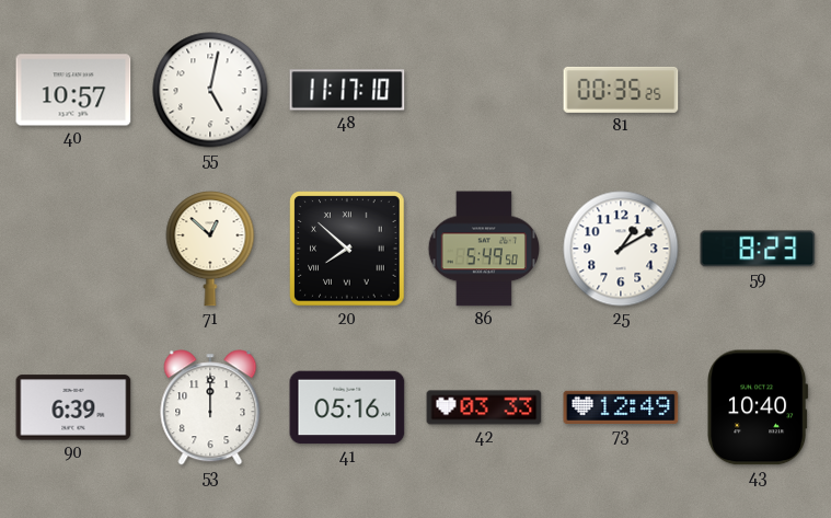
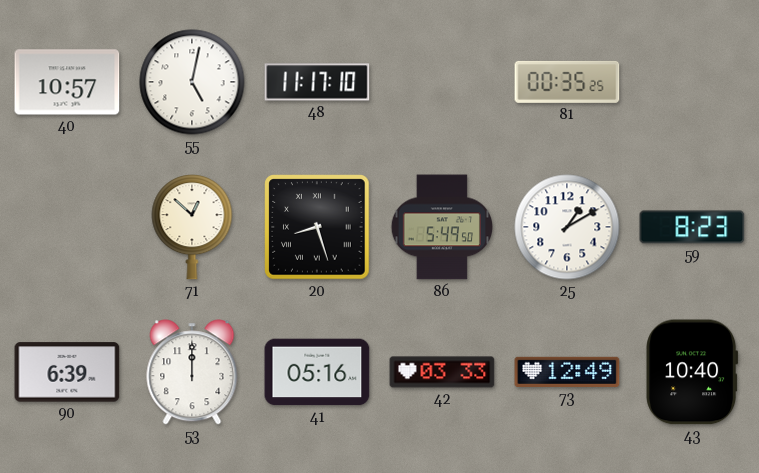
20: 7:52 -> 8:27
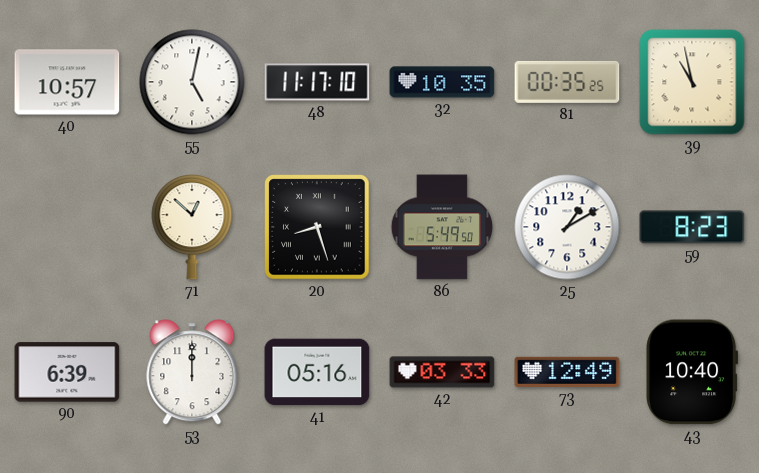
32: none -> 10:35
39: none -> 10:58
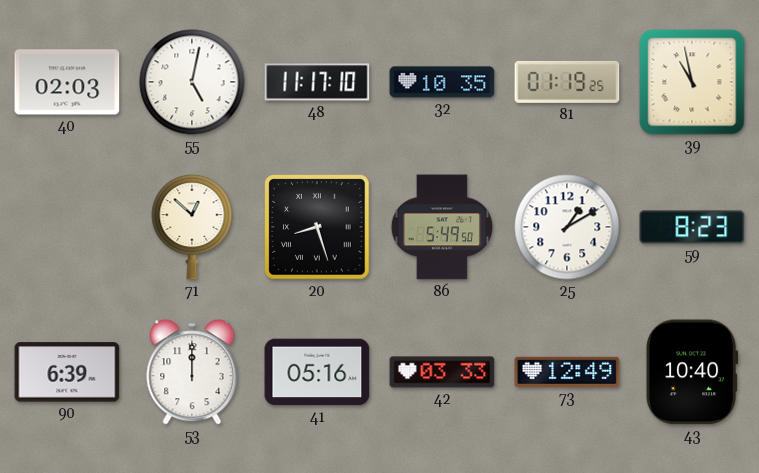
40: 10:57 -> 02:03
81: 00:35 -> 01:19
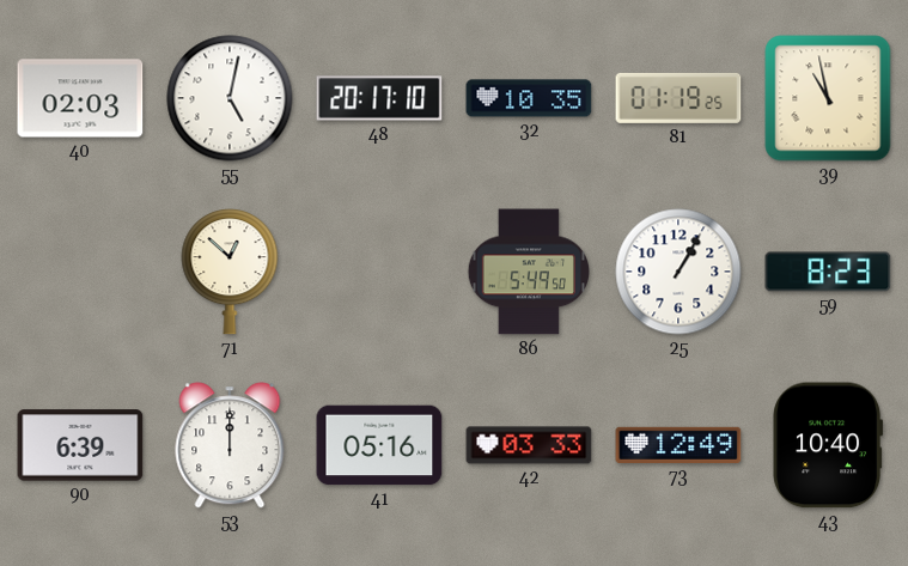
48: 11:17 -> 20:17
20: 8:27 -> none
25: 1:10 -> 1:05
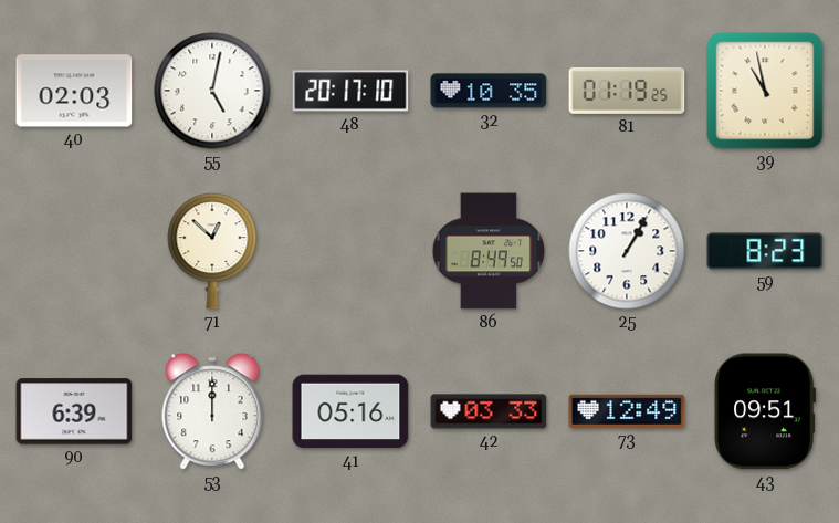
86: 5:49 -> 8:49
43: 10:40 -> 09:51
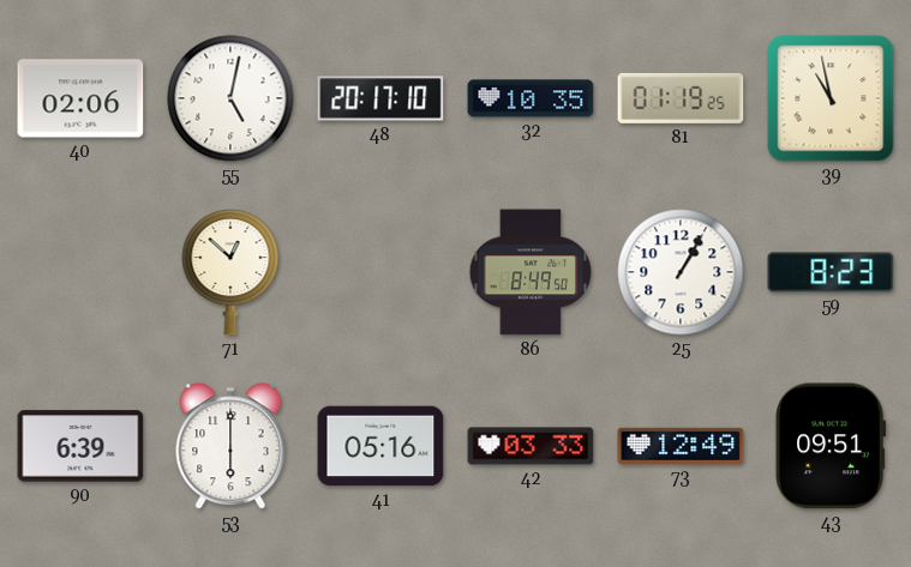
40: 02:03 -> 02:06
53: 12:00 -> 6:00
